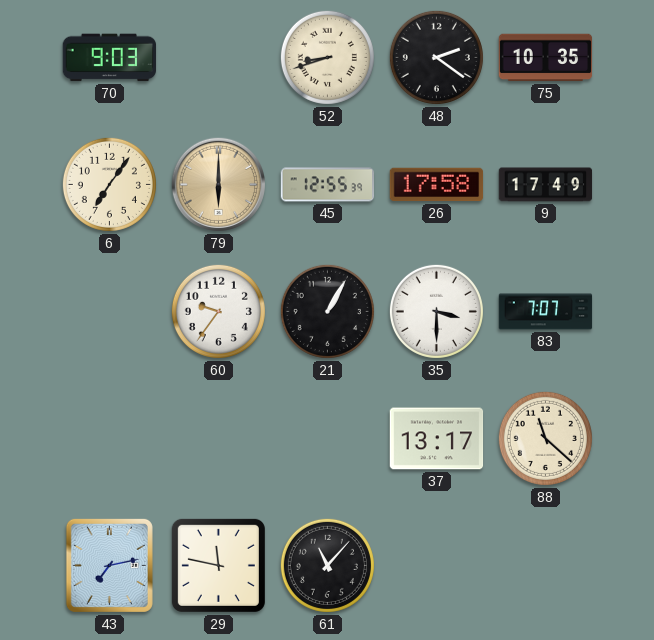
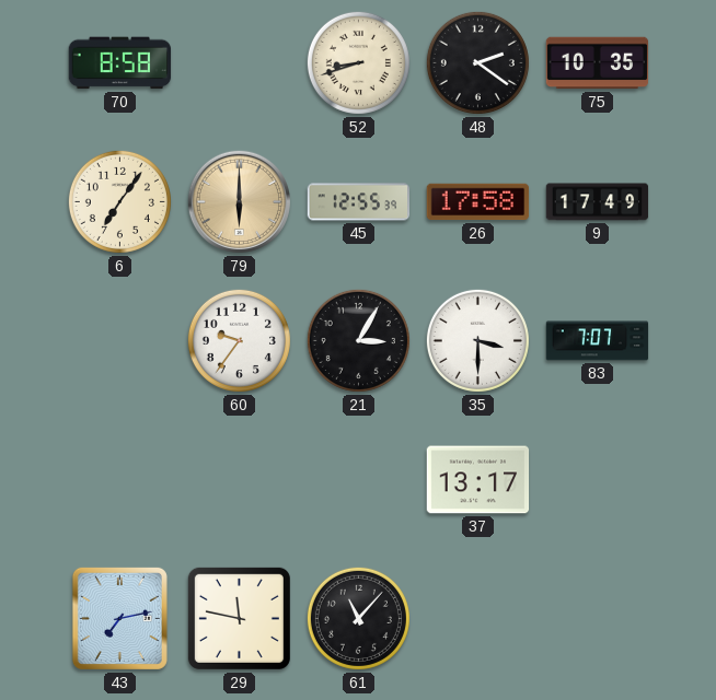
70: 9:03 -> 8:58
21: 1:05 -> 3:05
88: 11:22 -> none
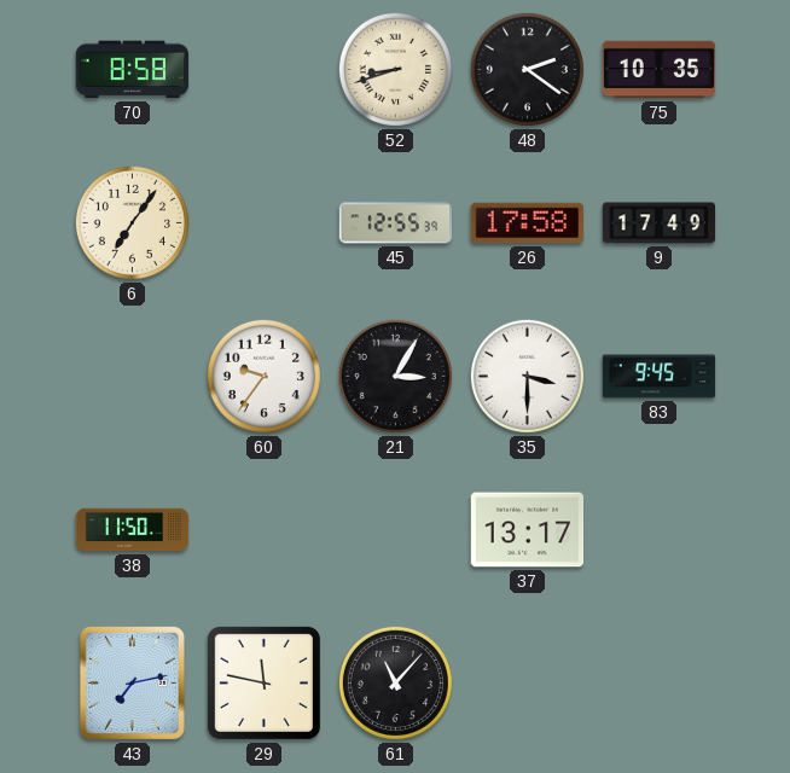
79: 6:00 -> none
83: 7:07 -> 9:45
38: none -> 11:50
